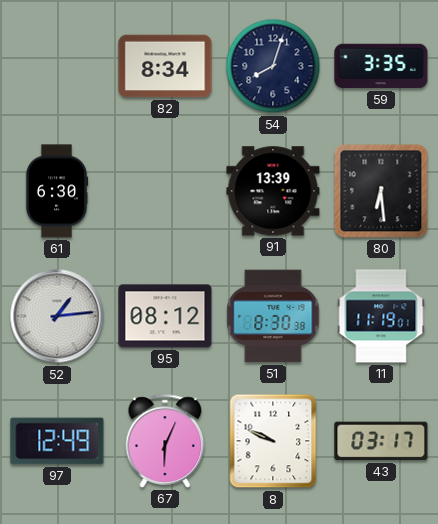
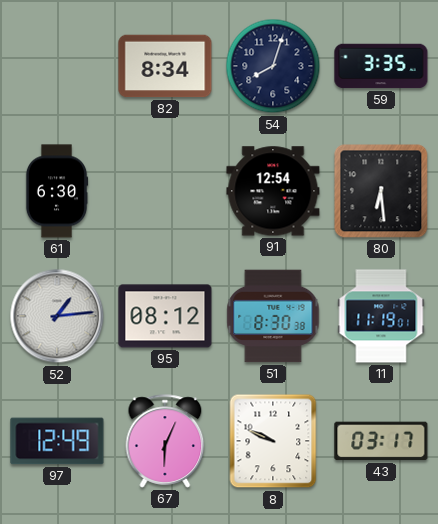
91: 13:39 -> 12:54
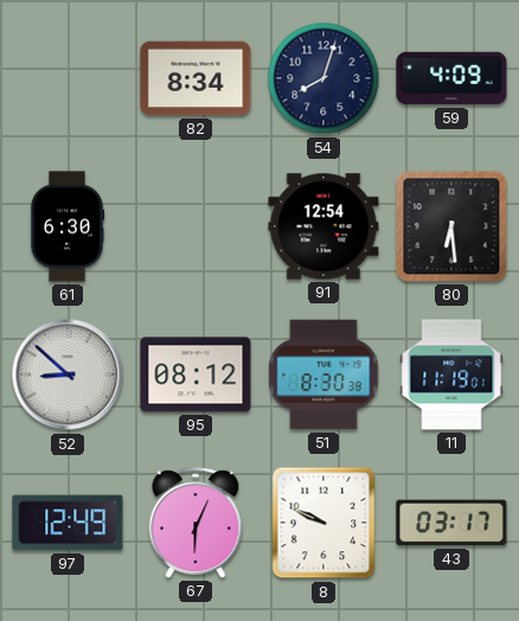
59: 3:35 -> 4:09
52: 1:14 -> 8:52
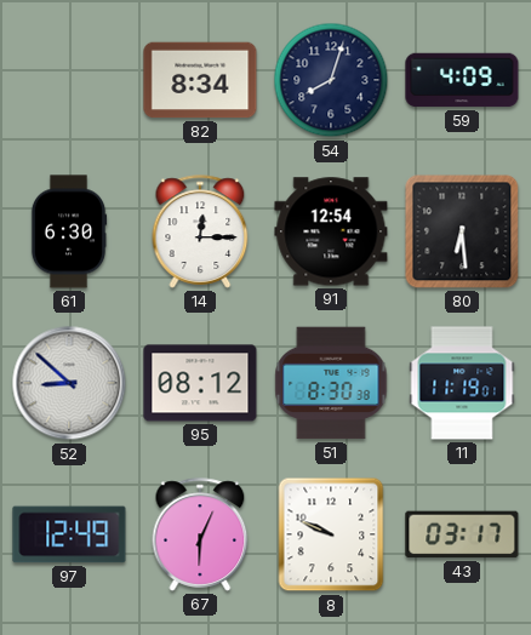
14: none -> 12:15
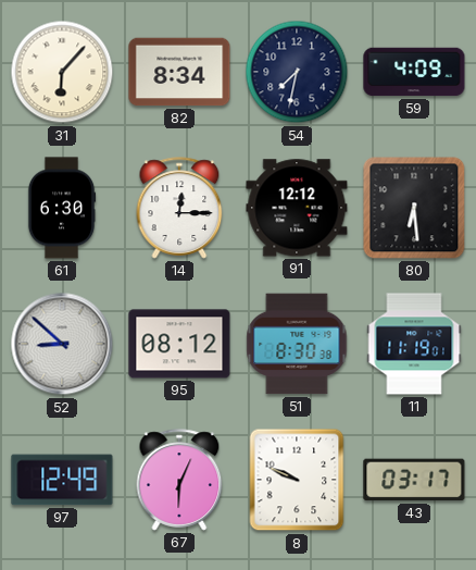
31: none -> 6:07
54: 8:03 -> 7:32
91: 12:54 -> 12:12
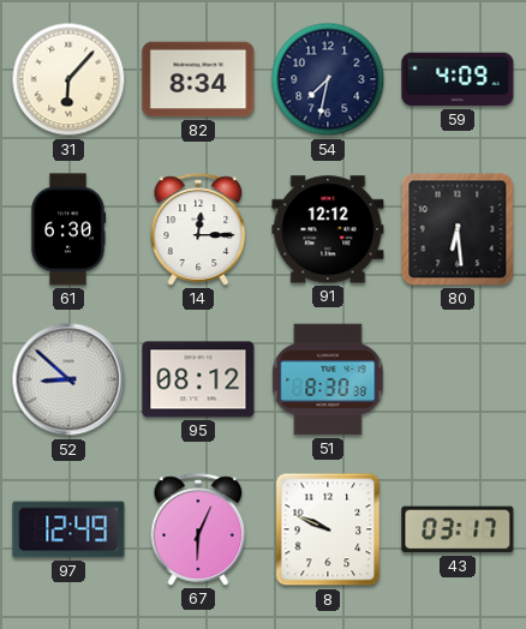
11: 11:19 -> none
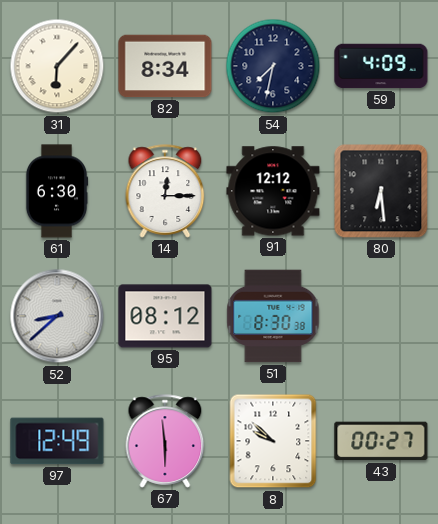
52: 8:52 -> 8:38
67: 6:04 -> 5:59
8: 9:49 -> 9:52
43: 03:17 -> 00:27
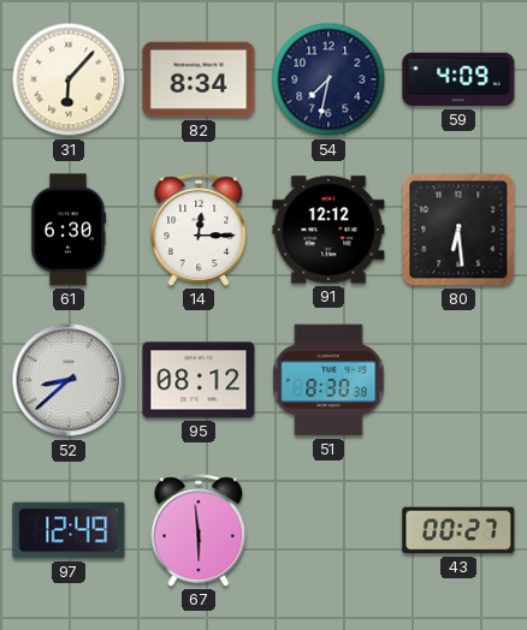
8: 9:52 -> none
